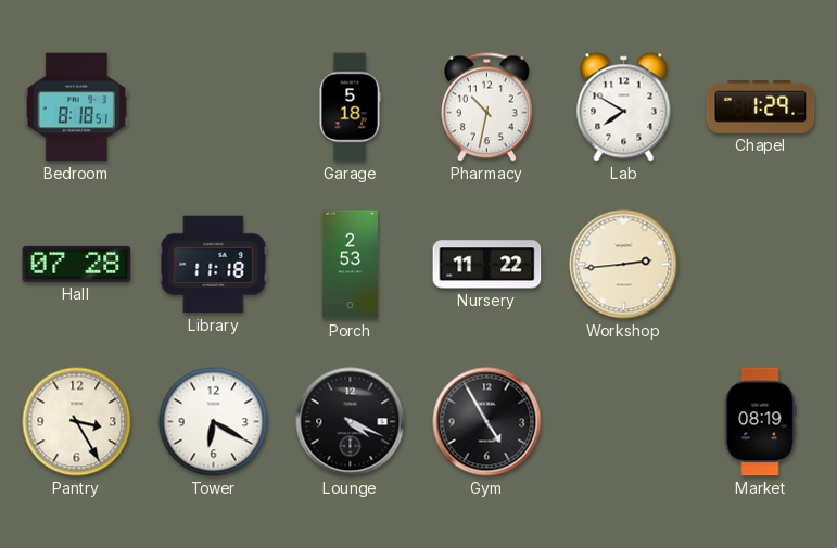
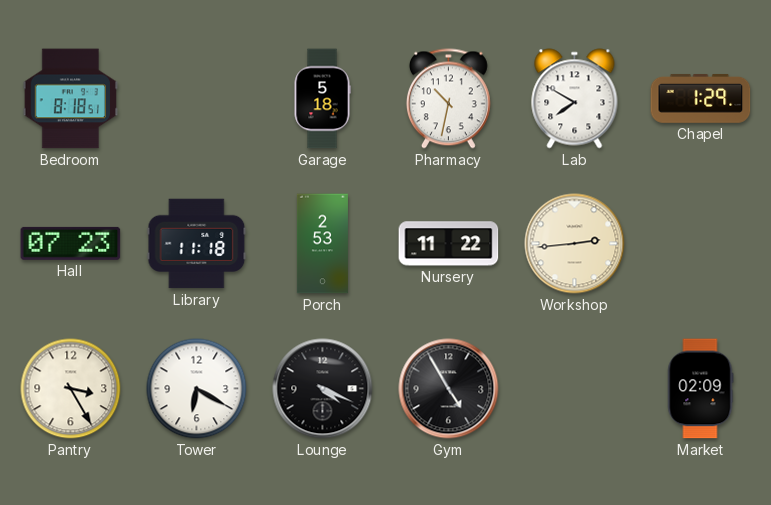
Hall: 07:28 -> 07:23
Market: 08:19 -> 02:09
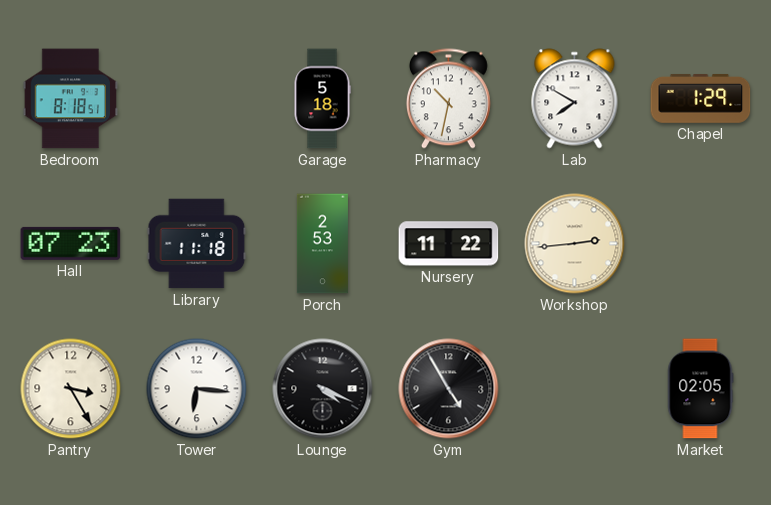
Tower: 6:20 -> 6:16
Market: 02:09 -> 02:05
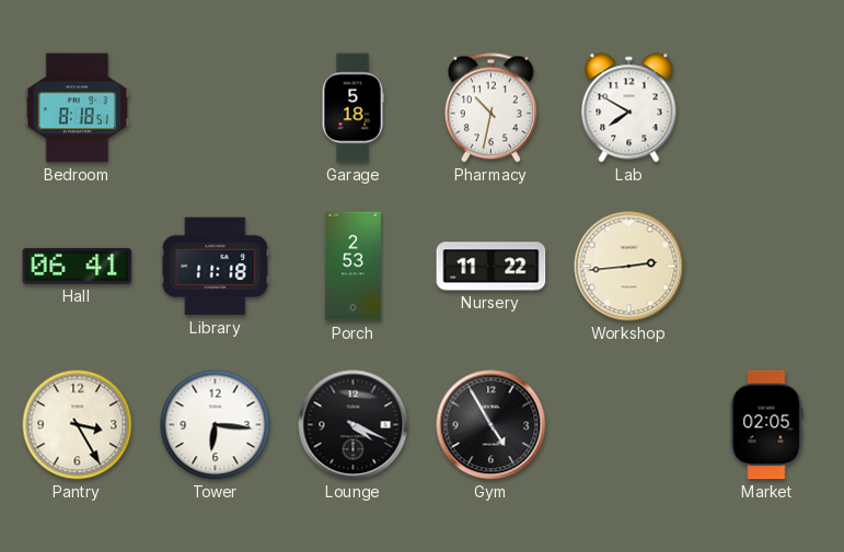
Chapel: 1:29 -> none
Hall: 07:23 -> 06:41
